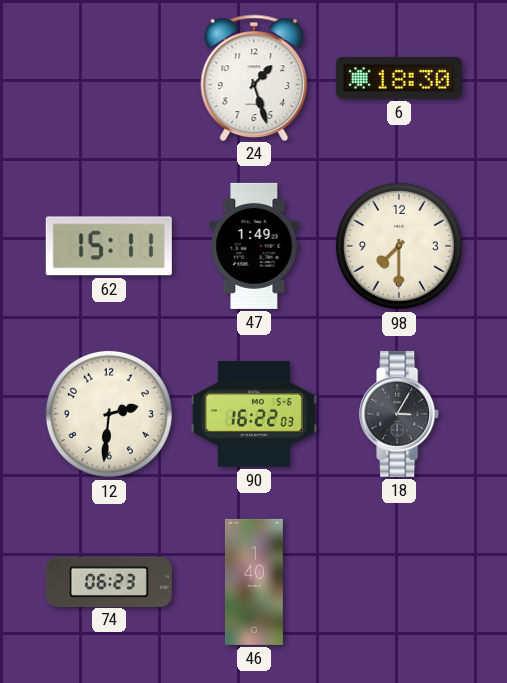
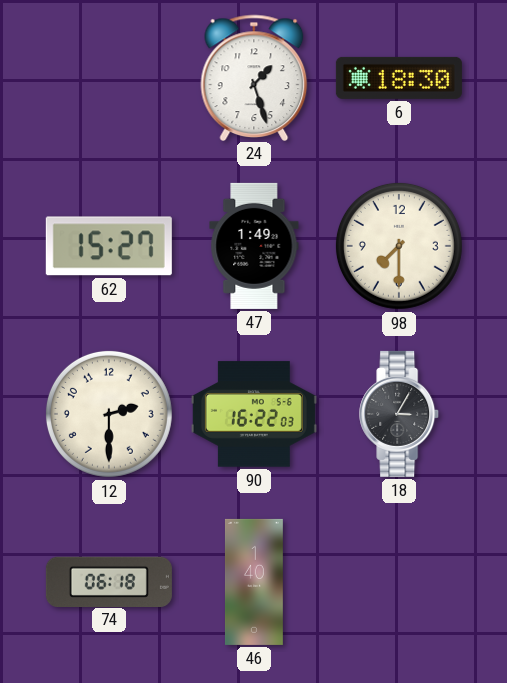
62: 15:11 -> 15:27
12: 2:31 -> 2:30
74: 06:23 -> 06:18
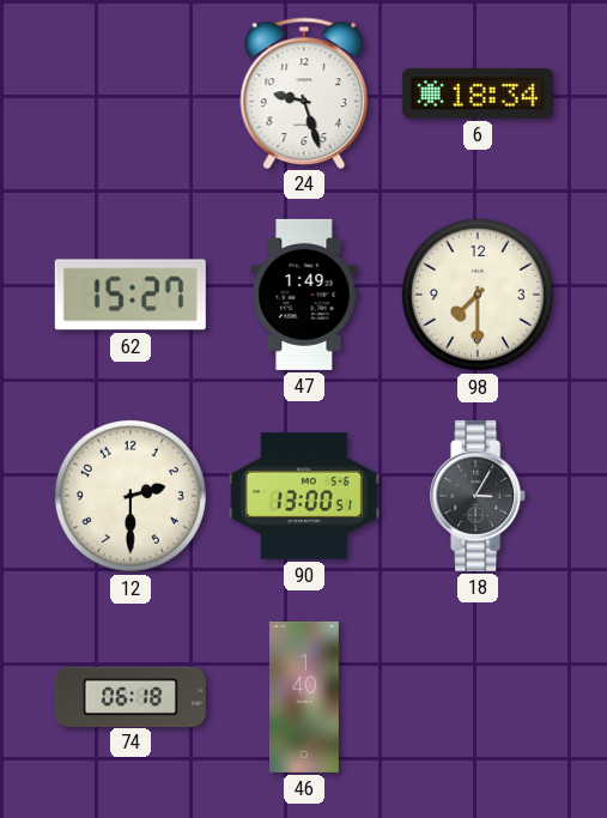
24: 1:27 -> 9:27
6: 18:30 -> 18:34
90: 16:22 -> 13:00
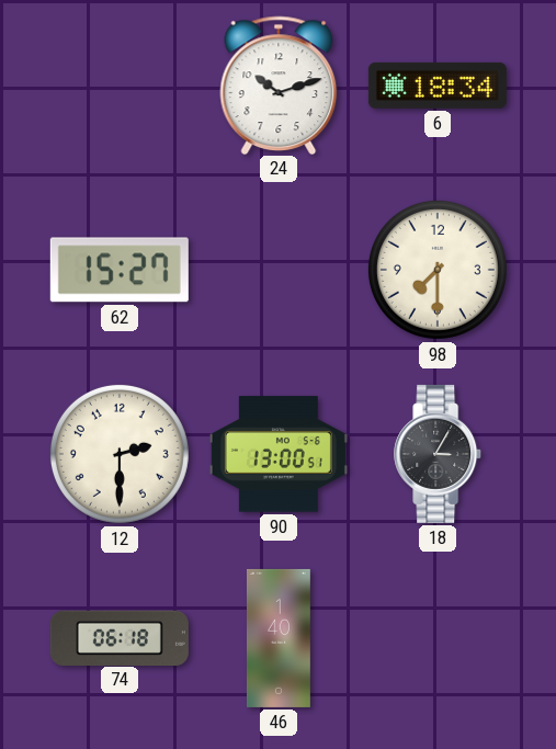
24: 9:27 -> 10:12
47: 1:49 -> none
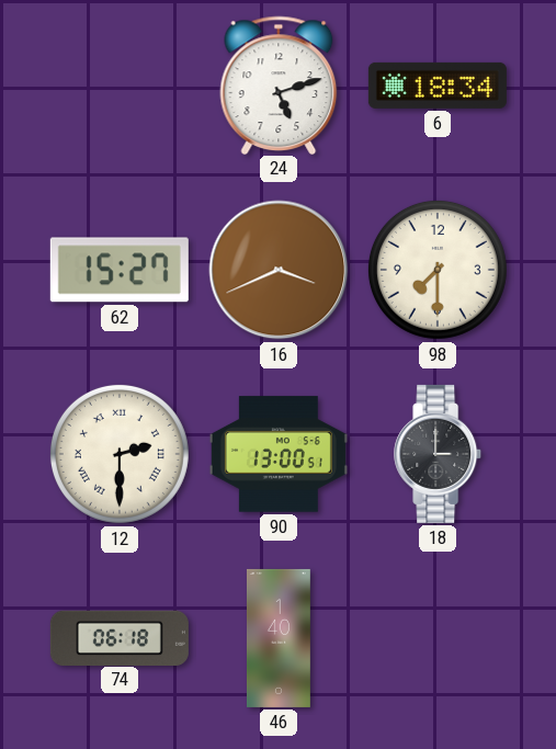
24: 10:12 -> 5:12
16: none -> 3:41
12 numerals: Arabic -> Roman
18: 3:05 -> 3:00
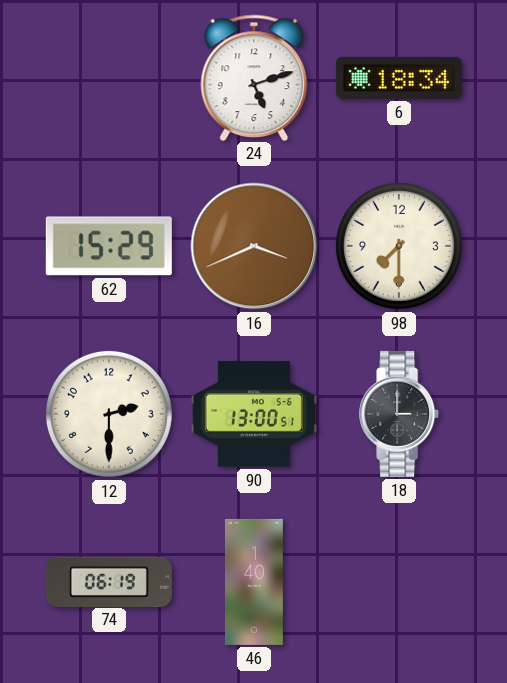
62: 15:27 -> 15:29
12 numerals: Roman -> Arabic
74: 06:18 -> 06:19
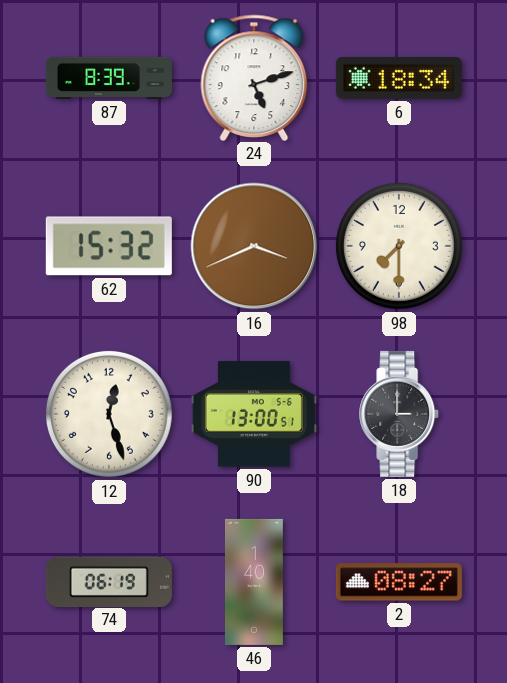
87: none -> 8:39
62: 15:29 -> 15:32
12: 2:30 -> 12:27
2: none -> 08:27
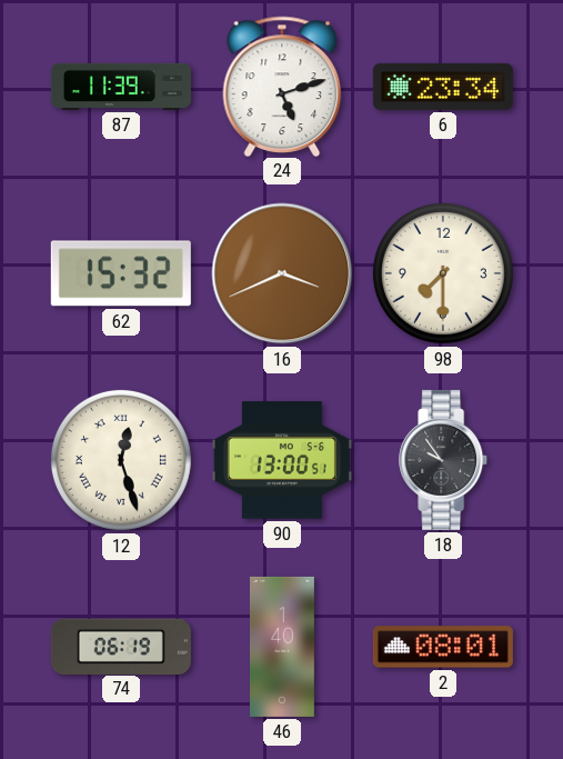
87: 8:39 -> 11:39
6: 18:34 -> 23:34
12 numerals: Arabic -> Roman
18: 3:00 -> 9:54
2: 08:27 -> 08:01
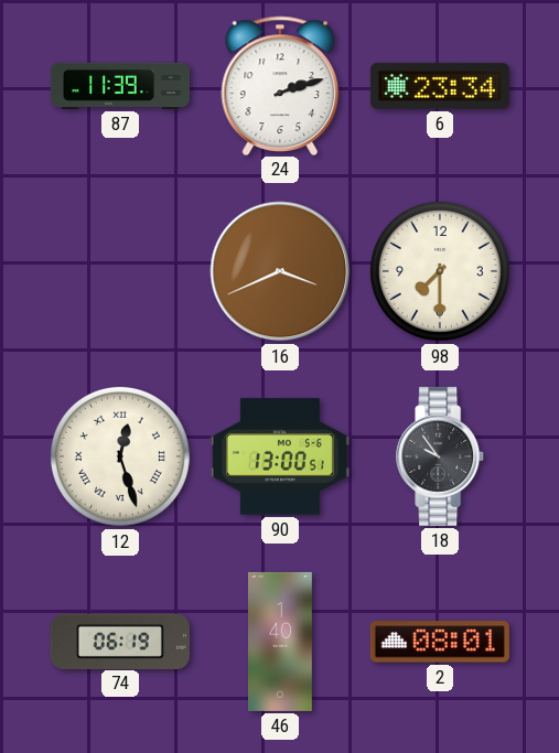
24: 5:12 -> 2:12
62: 15:32 -> none
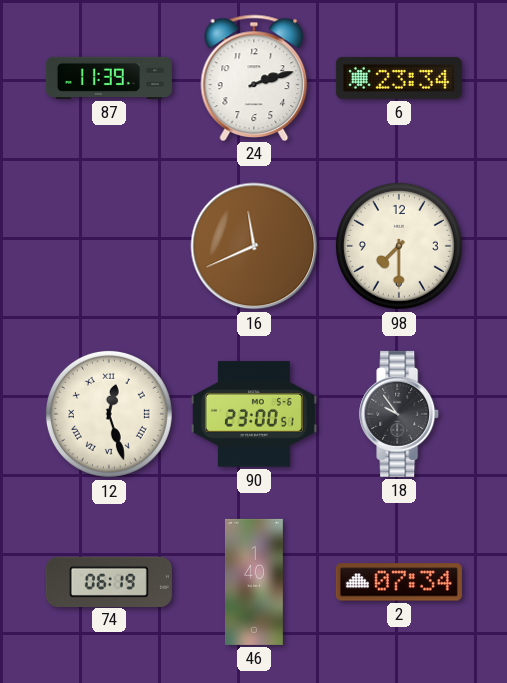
16: 3:41 -> 11:41
90: 13:00 -> 23:00
2: 08:01 -> 07:34
